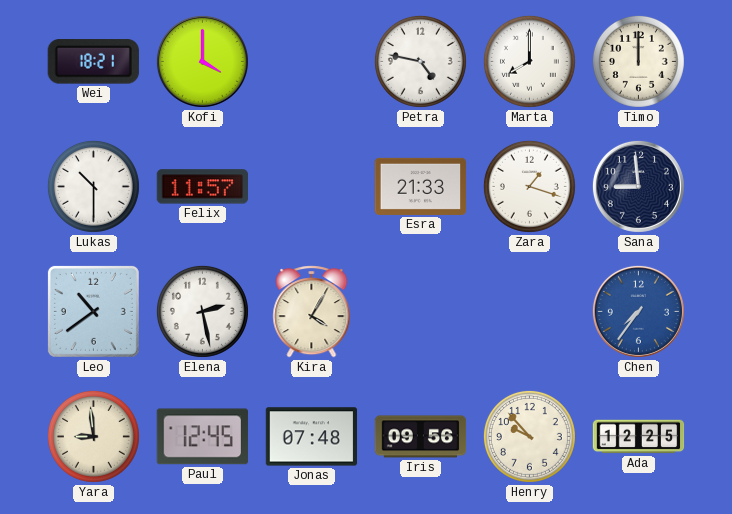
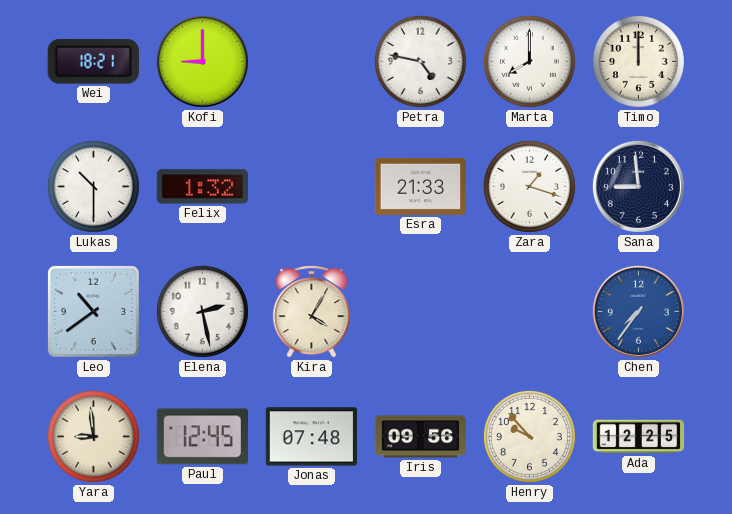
Kofi: 4:00 -> 9:00
Felix: 11:57 -> 1:32
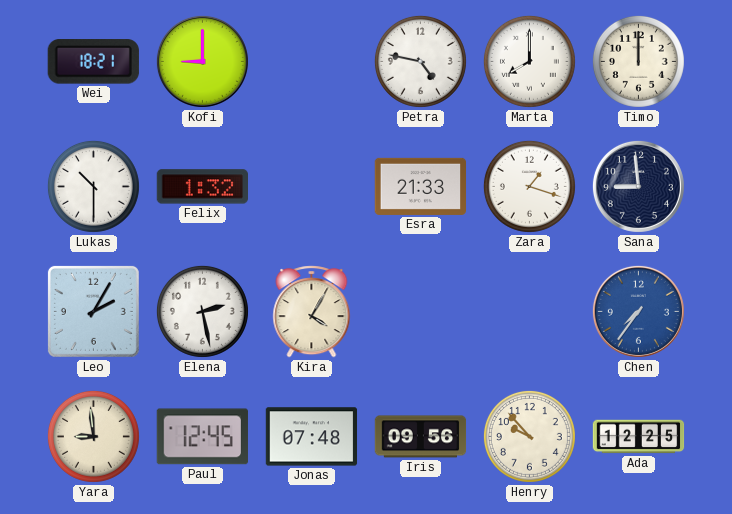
Leo: 10:39 -> 2:05
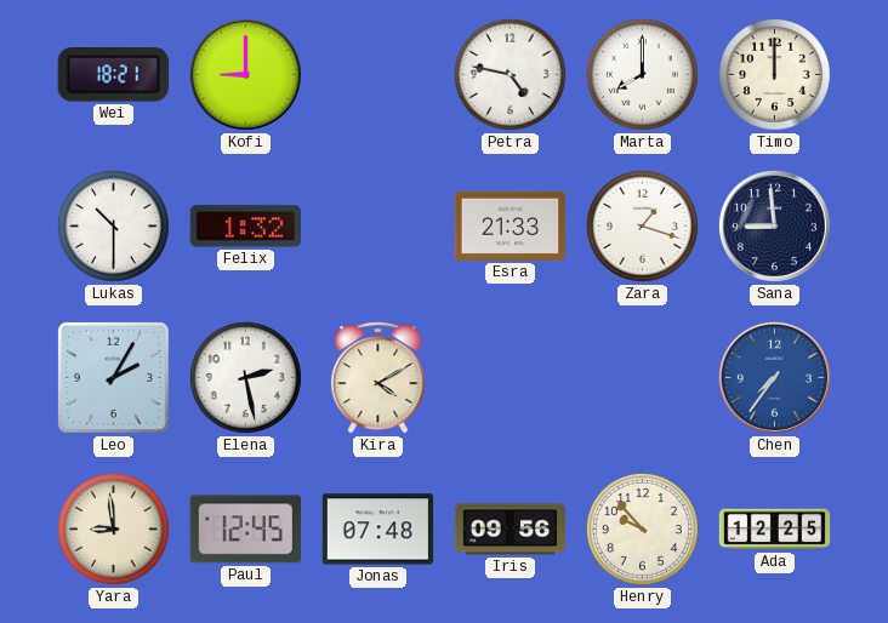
Kira: 4:05 -> 4:10
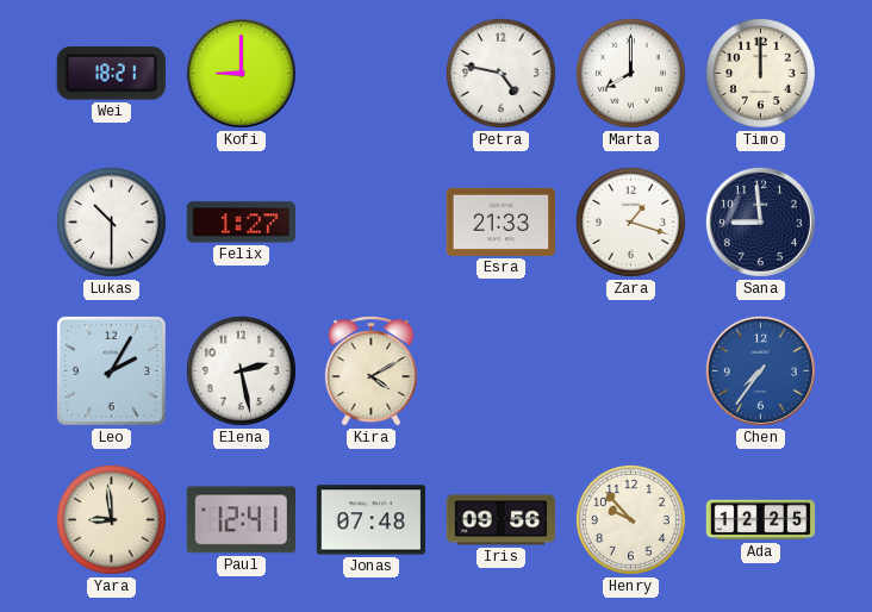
Felix: 1:32 -> 1:27
Paul: 12:45 -> 12:41
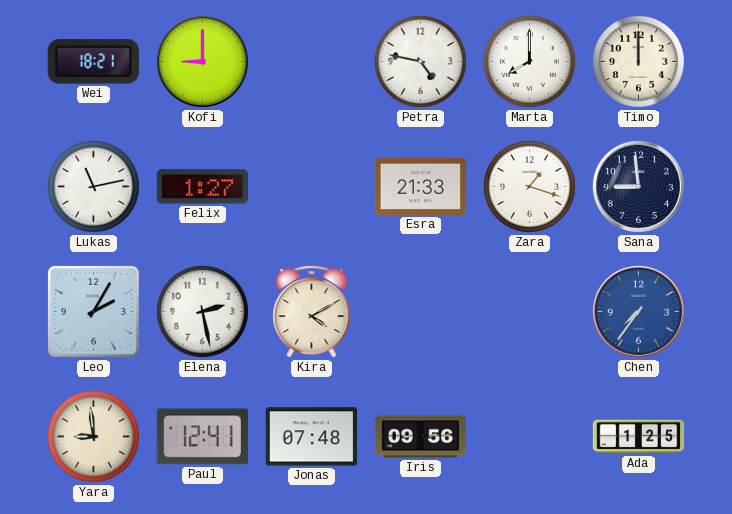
Lukas: 10:30 -> 11:13
Henry: 9:53 -> none
Ada: 12:25 -> 1:25
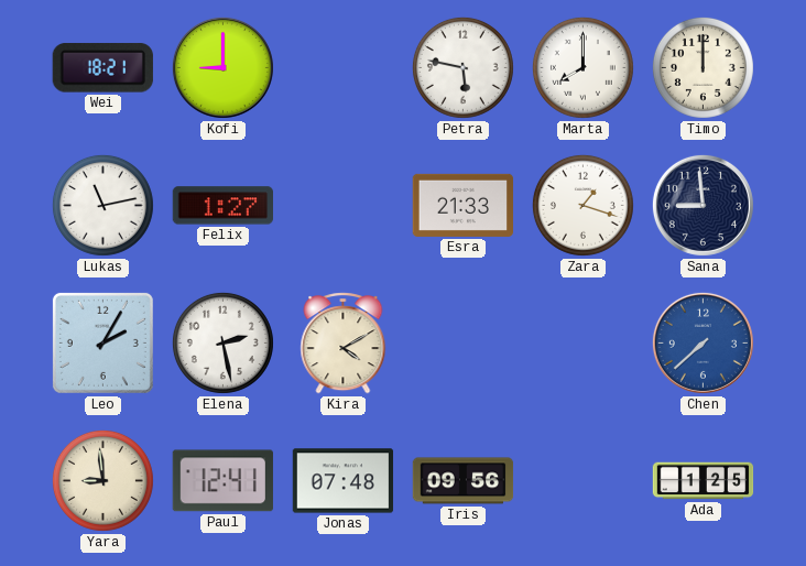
Petra: 4:47 -> 5:47
Chen: 7:36 -> 7:38
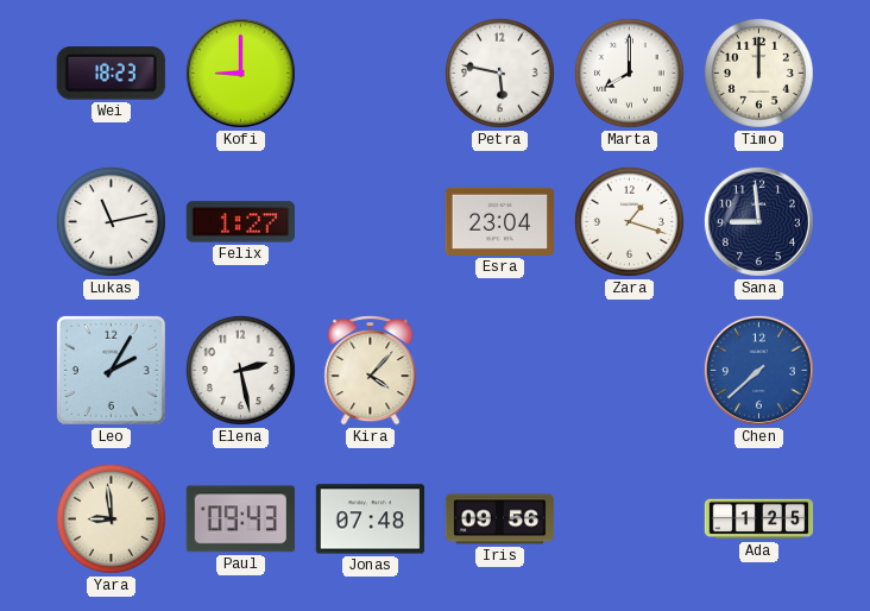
Wei: 18:21 -> 18:23
Esra: 21:33 -> 23:04
Kira: 4:10 -> 4:07
Paul: 12:41 -> 09:43
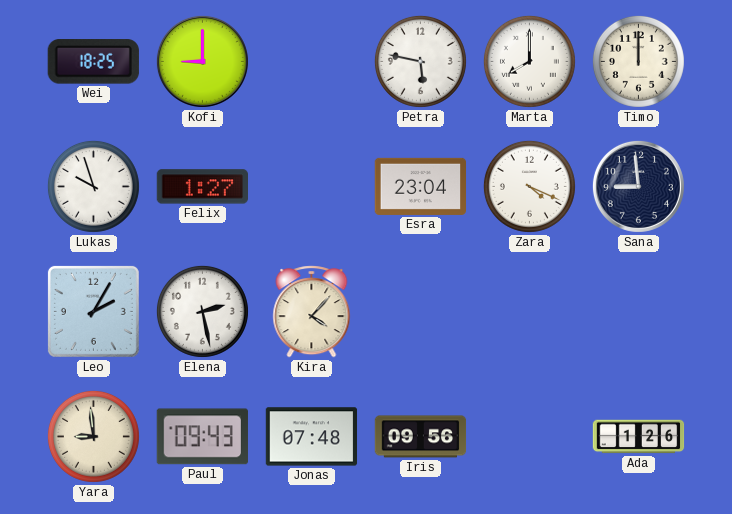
Wei: 18:23 -> 18:25
Lukas: 11:13 -> 9:57
Zara: 1:18 -> 4:19
Chen: 7:38 -> none
Ada: 1:25 -> 1:26
